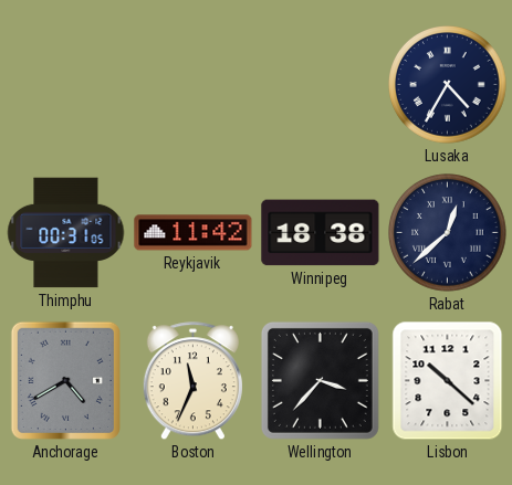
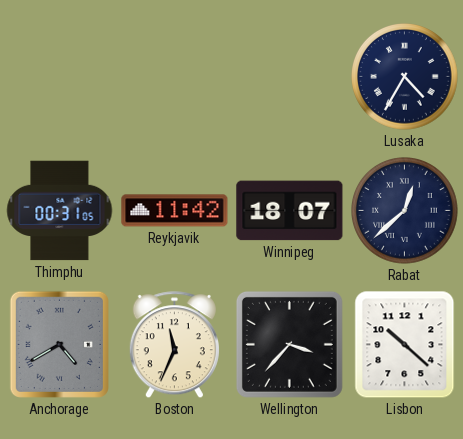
Winnipeg: 18:38 -> 18:07
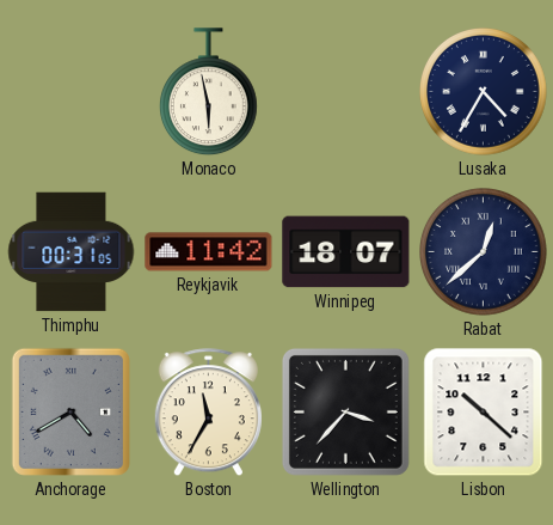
Monaco: none -> 5:58
Boston: 11:34 -> 11:35
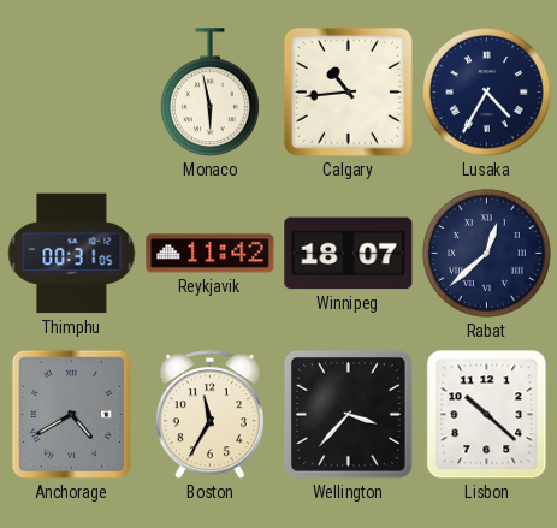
Calgary: none -> 10:44
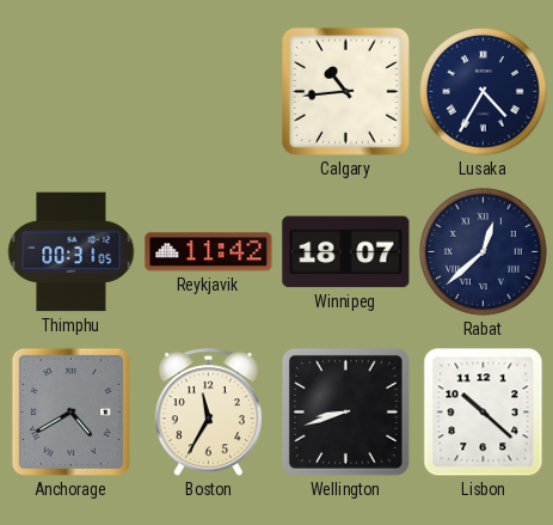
Monaco: 5:58 -> none
Wellington: 3:37 -> 8:42
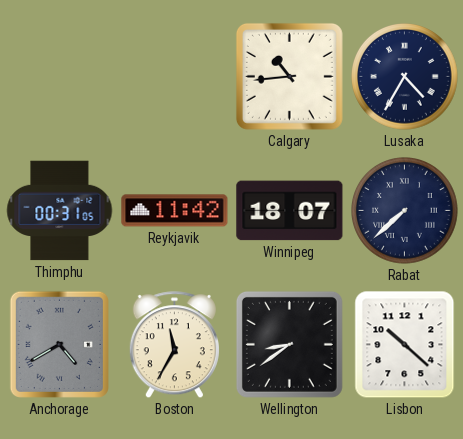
Rabat: 12:38 -> 7:38
Wellington: 8:42 -> 8:39
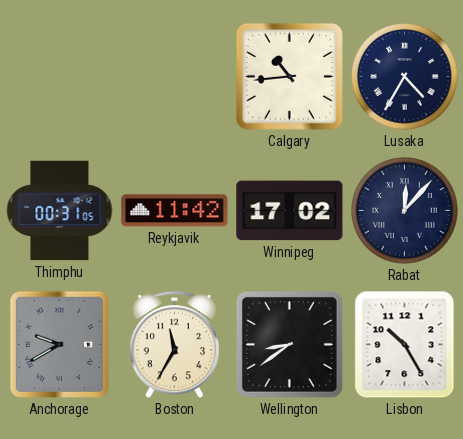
Winnipeg: 18:07 -> 17:02
Rabat: 7:38 -> 12:07
Anchorage: 4:40 -> 9:40
Lisbon: 10:22 -> 10:25
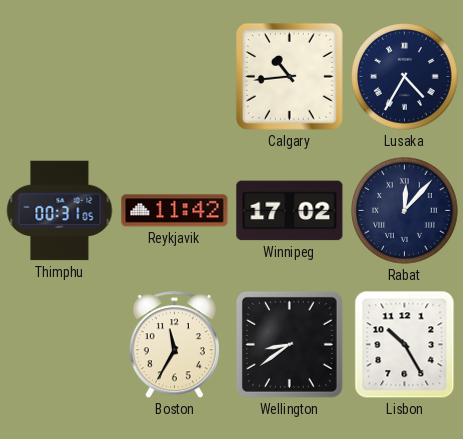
Anchorage: 9:40 -> none
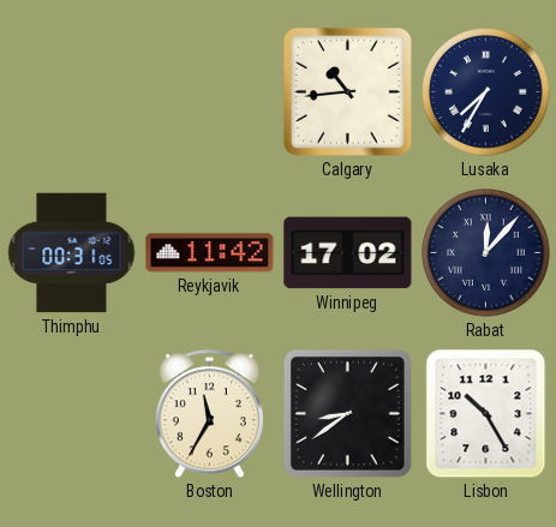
Lusaka: 4:35 -> 7:35
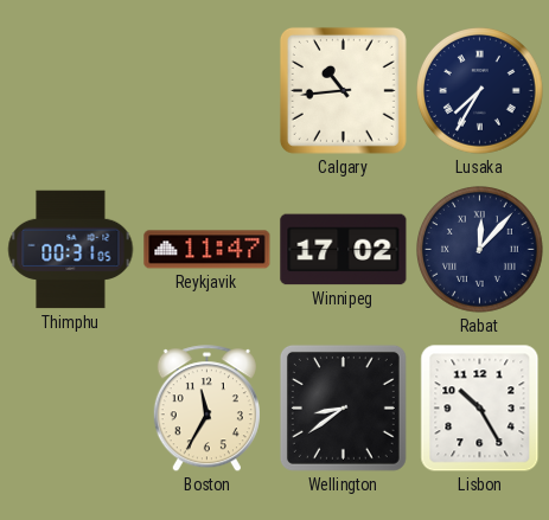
Reykjavik: 11:42 -> 11:47
